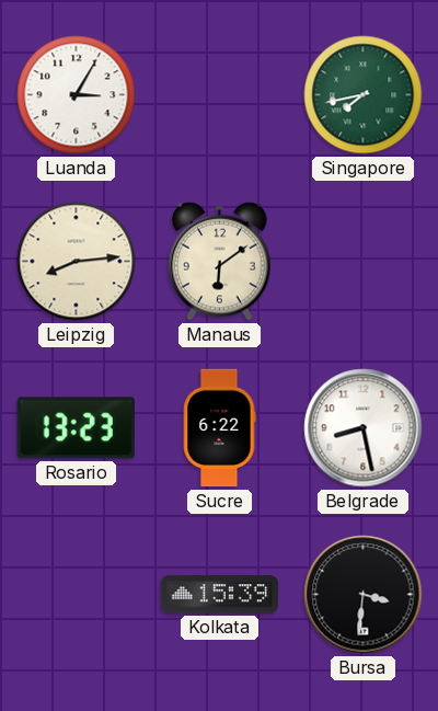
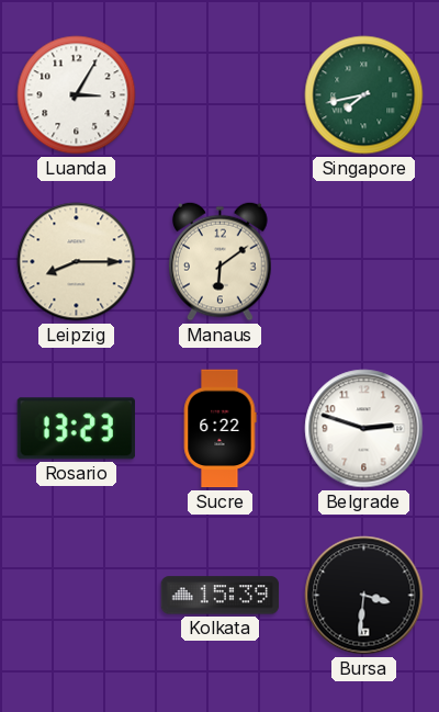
Leipzig: 8:14 -> 8:15
Belgrade: 8:28 -> 2:48
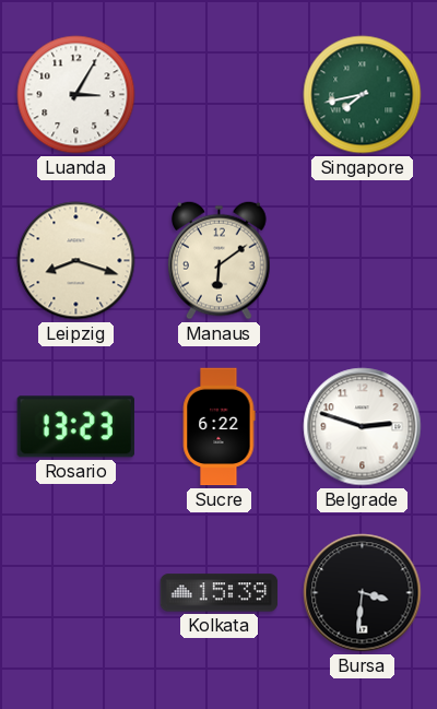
Leipzig: 8:15 -> 8:18
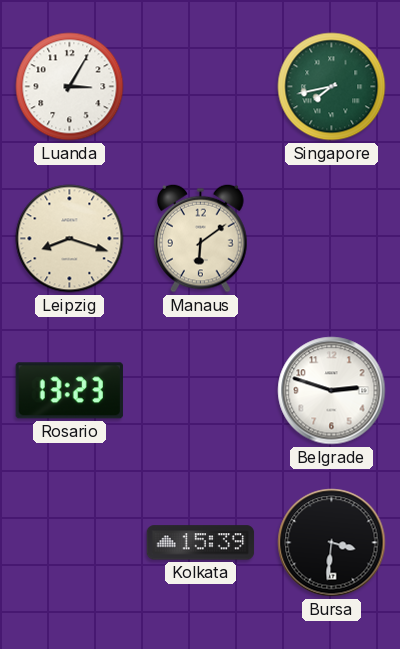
Sucre: 6:22 -> none
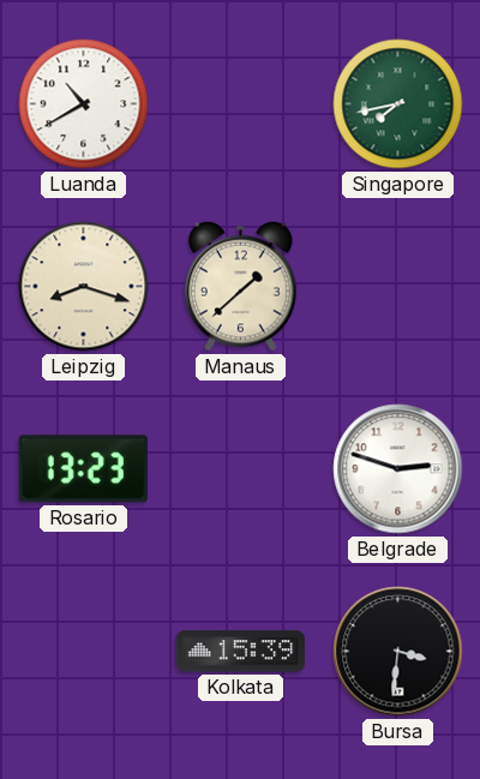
Luanda: 3:05 -> 10:40
Manaus: 6:09 -> 1:38
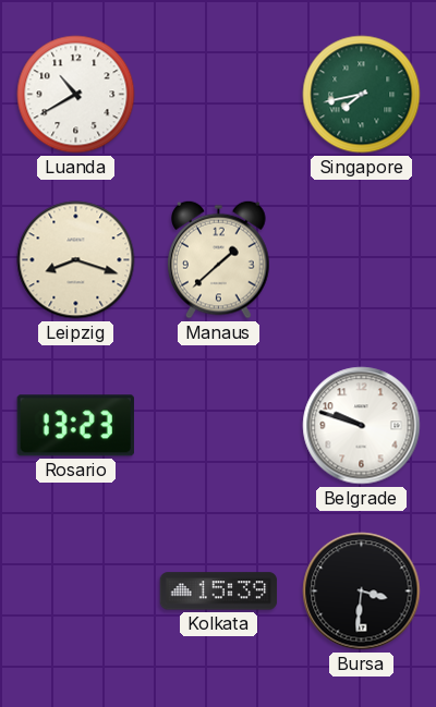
Belgrade: 2:48 -> 9:48
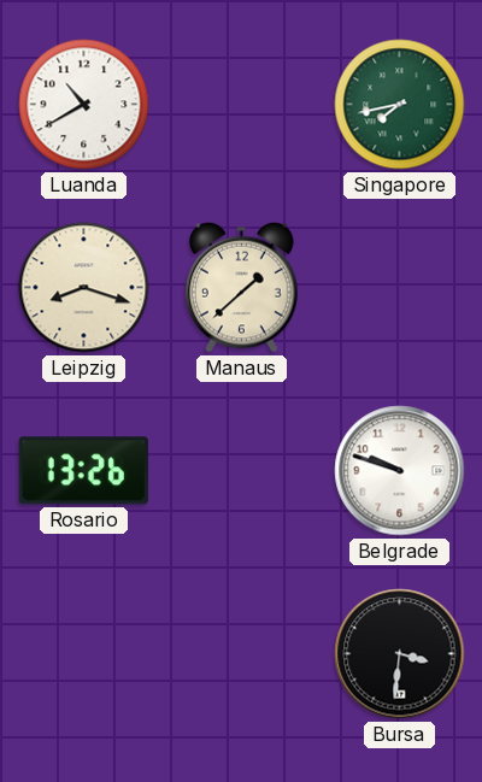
Rosario: 13:23 -> 13:26
Kolkata: 15:39 -> none
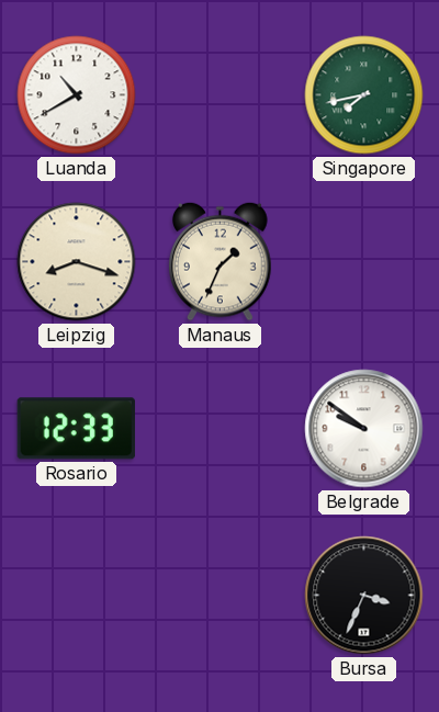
Manaus: 1:38 -> 1:34
Rosario: 13:26 -> 12:33
Belgrade: 9:48 -> 9:51
Bursa: 3:31 -> 3:34
